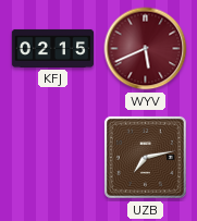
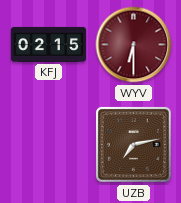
WYV: 5:41 -> 6:30
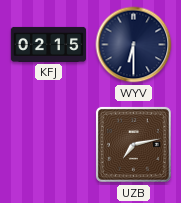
WYV dial: burgundy -> navy
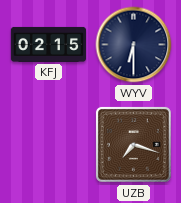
UZB: 7:13 -> 7:18
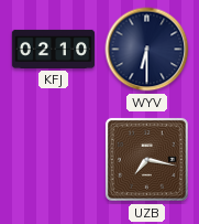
KFJ: 02:15 -> 02:10
UZB: 7:18 -> 7:17
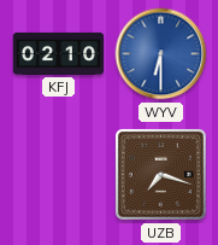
WYV dial: navy -> blue
UZB: 7:17 -> 7:18
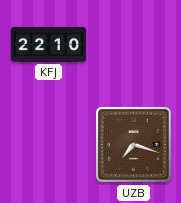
KFJ: 02:10 -> 22:10
WYV: 6:30 -> none
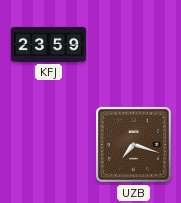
KFJ: 22:10 -> 23:59
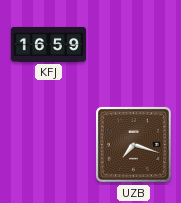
KFJ: 23:59 -> 16:59
